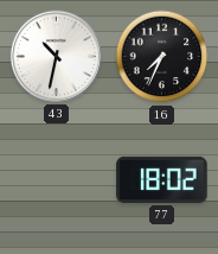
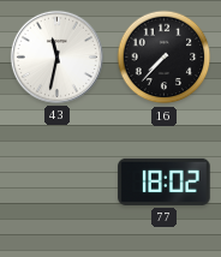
43: 10:32 -> 11:32
16: 7:34 -> 7:37
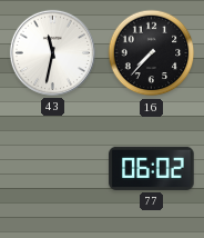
77: 18:02 -> 06:02
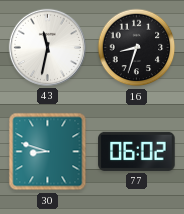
16: 7:37 -> 8:33
30: none -> 8:48
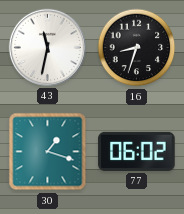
30: 8:48 -> 1:18
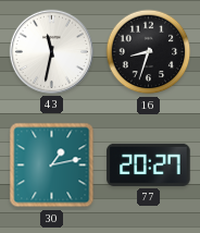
30: 1:18 -> 1:13
77: 06:02 -> 20:27
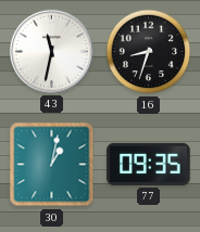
30: 1:13 -> 1:02
77: 20:27 -> 09:35
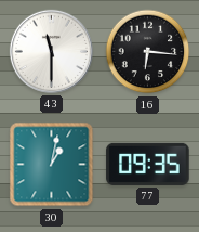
43: 11:32 -> 11:30
16: 8:33 -> 6:16
